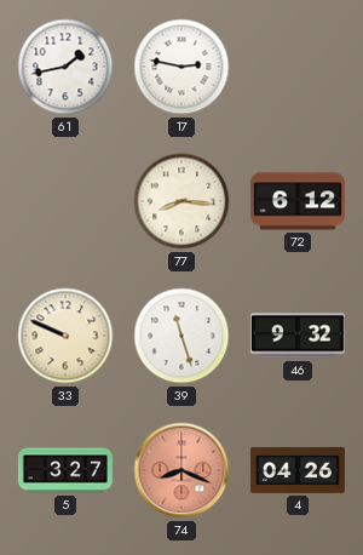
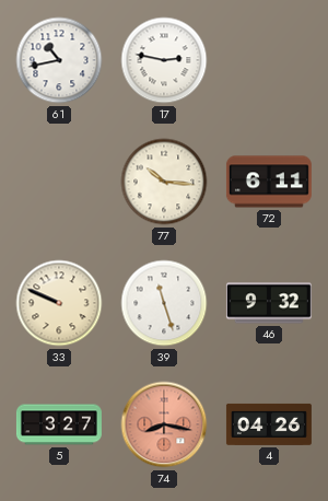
61: 1:43 -> 10:43
77: 8:16 -> 10:16
72: 6:12 -> 6:11
74: 8:19 -> 8:17
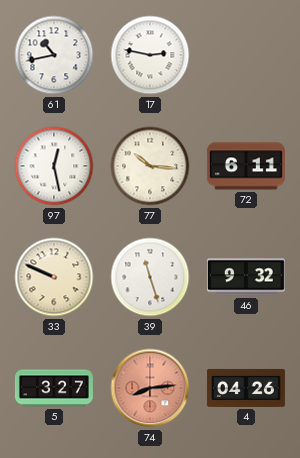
97: none -> 12:28
74: 8:17 -> 8:14
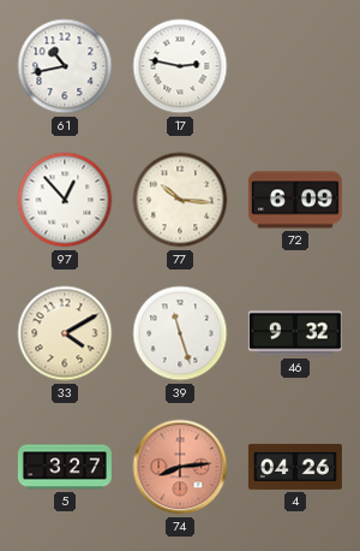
97: 12:28 -> 12:53
72: 6:11 -> 6:09
33: 9:49 -> 4:10
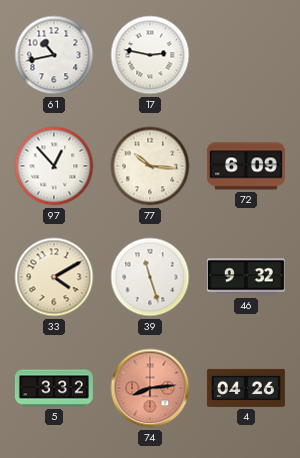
5: 3:27 -> 3:32
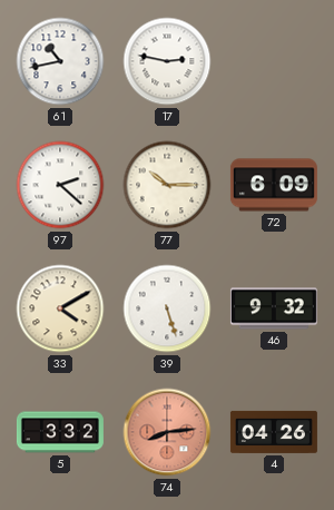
97: 12:53 -> 2:22
77: 10:16 -> 10:15
39: 11:27 -> 5:27
